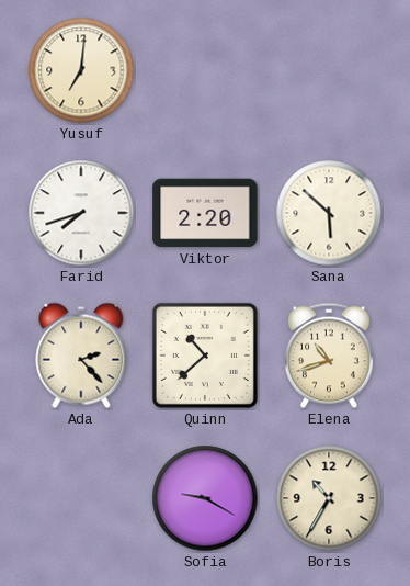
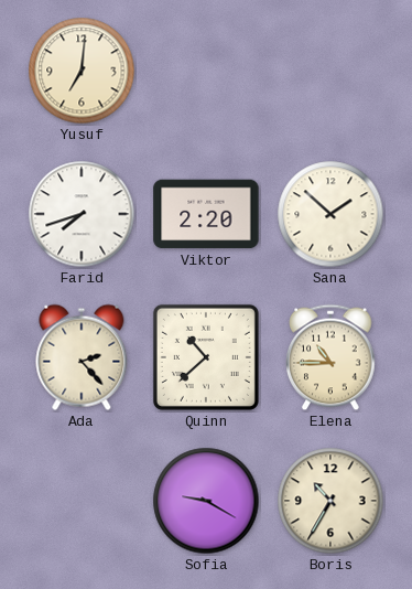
Sana: 5:52 -> 1:52
Elena: 10:42 -> 10:45
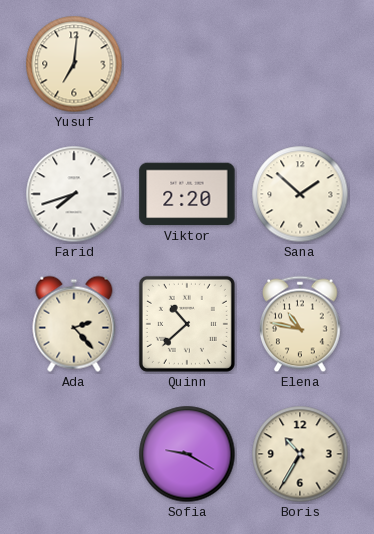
Elena: 10:45 -> 10:47
